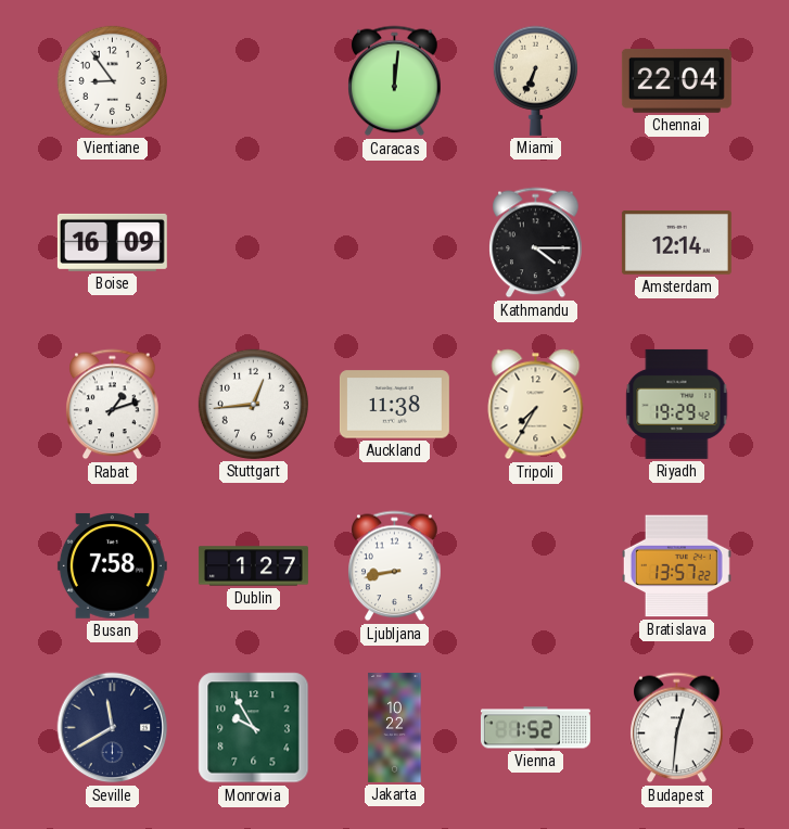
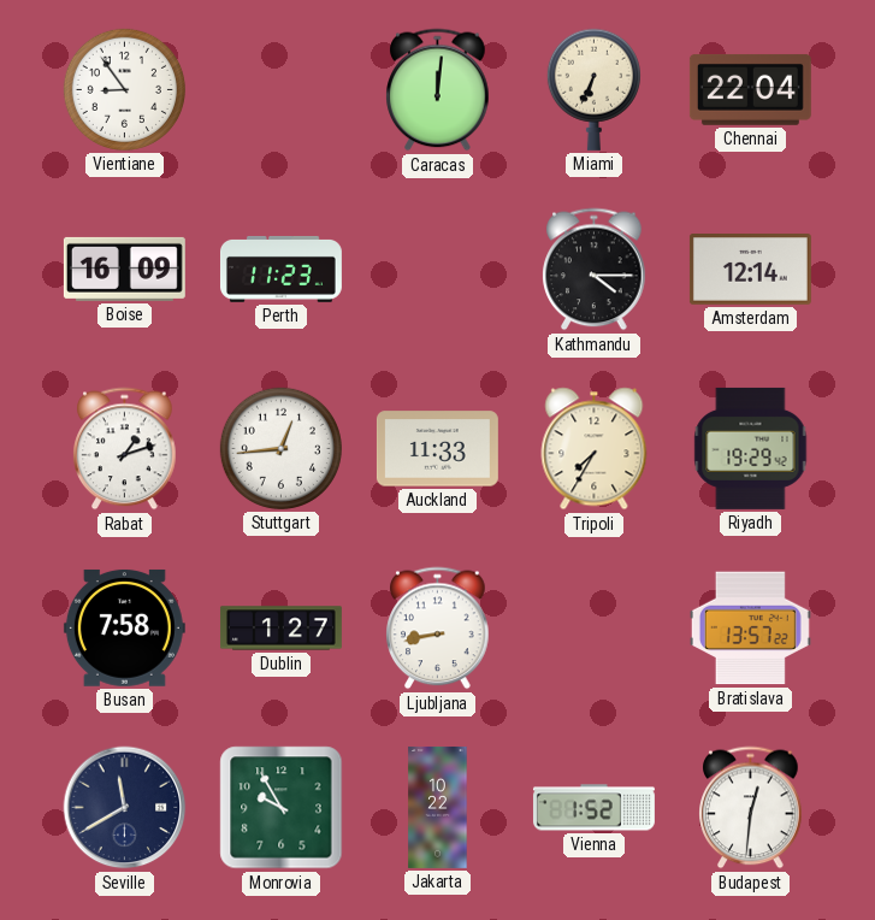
Perth: none -> 11:23
Auckland: 11:38 -> 11:33
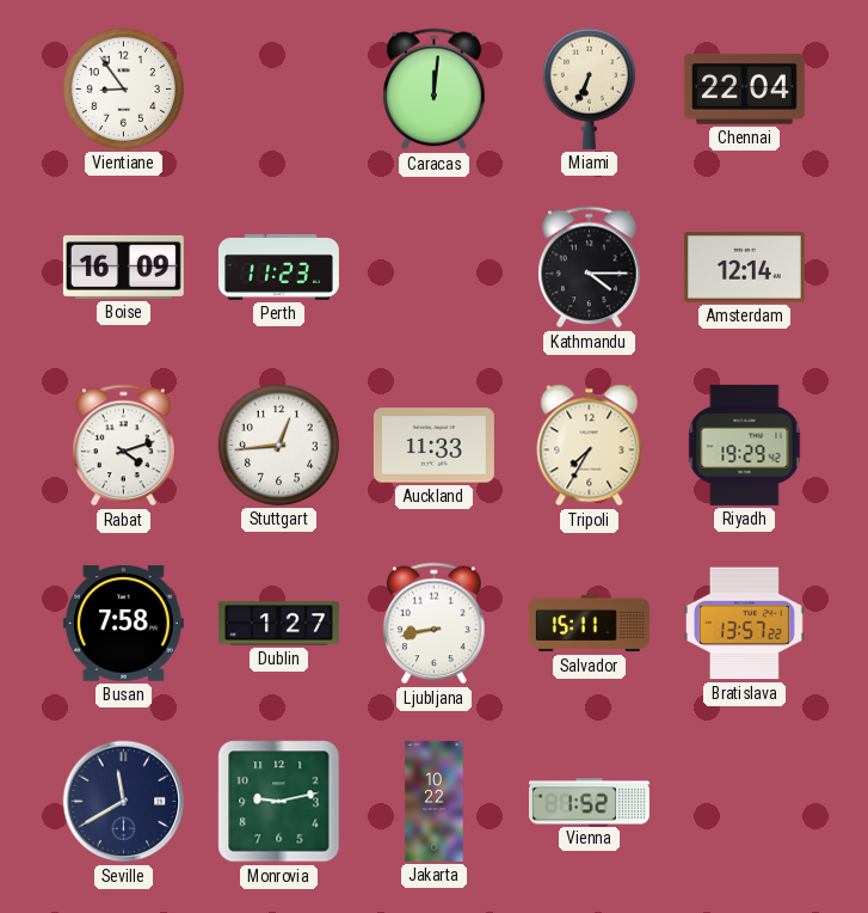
Rabat: 1:12 -> 4:12
Salvador: none -> 15:11
Monrovia: 9:55 -> 9:13
Budapest: 12:31 -> none
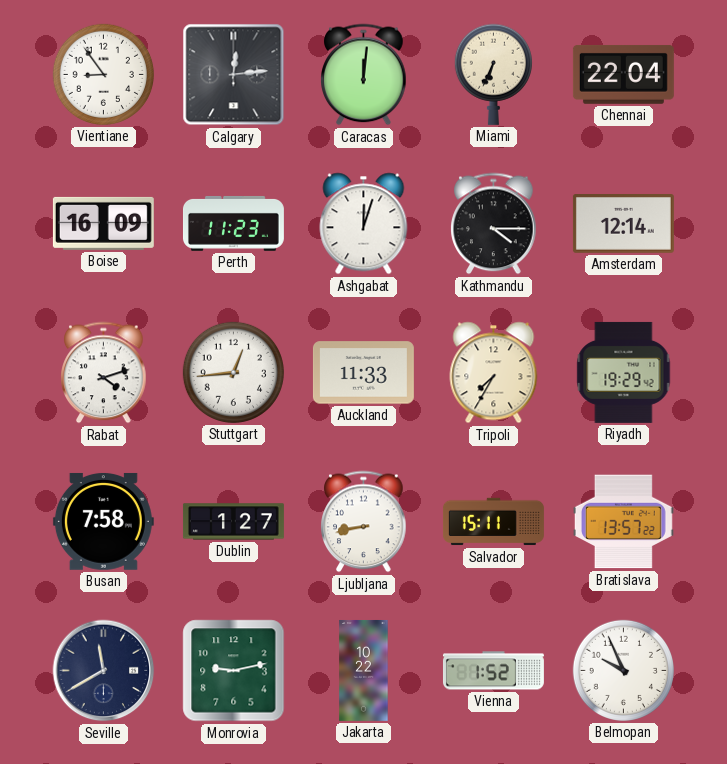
Calgary: none -> 12:14
Ashgabat: none -> 12:03
Belmopan: none -> 9:56
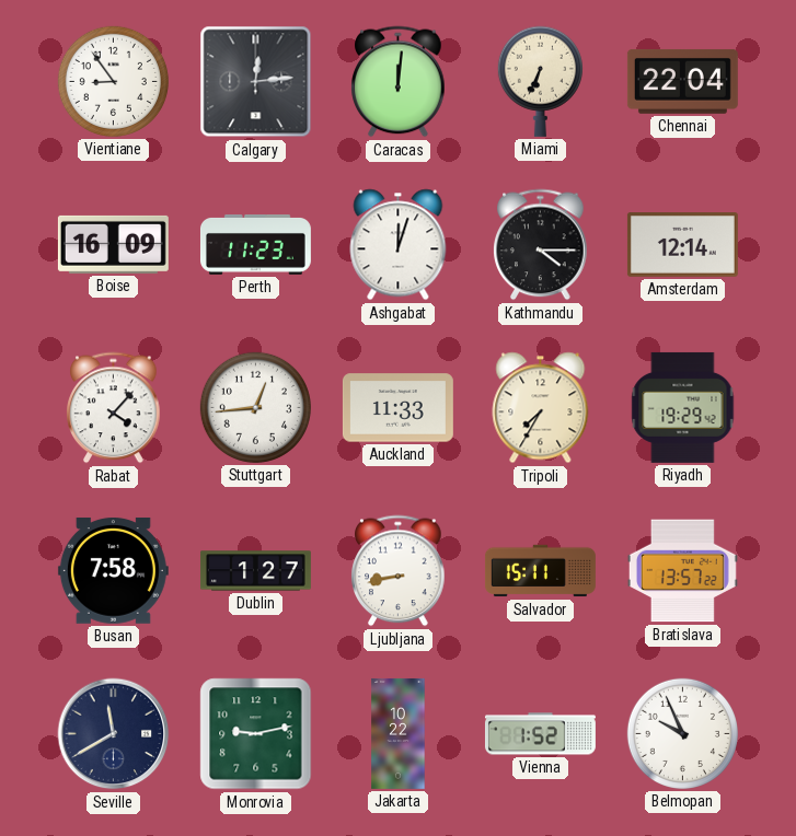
Rabat: 4:12 -> 4:07
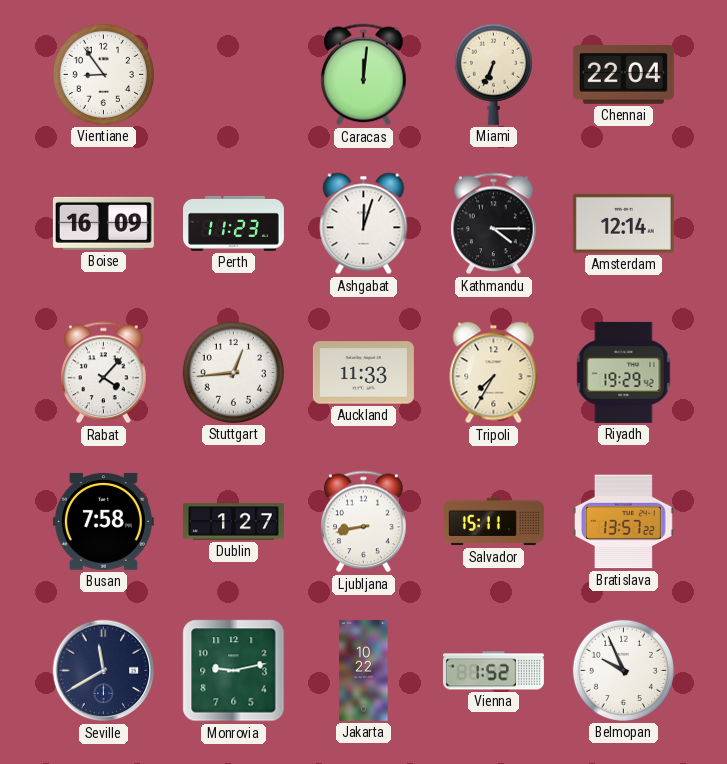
Calgary: 12:14 -> none
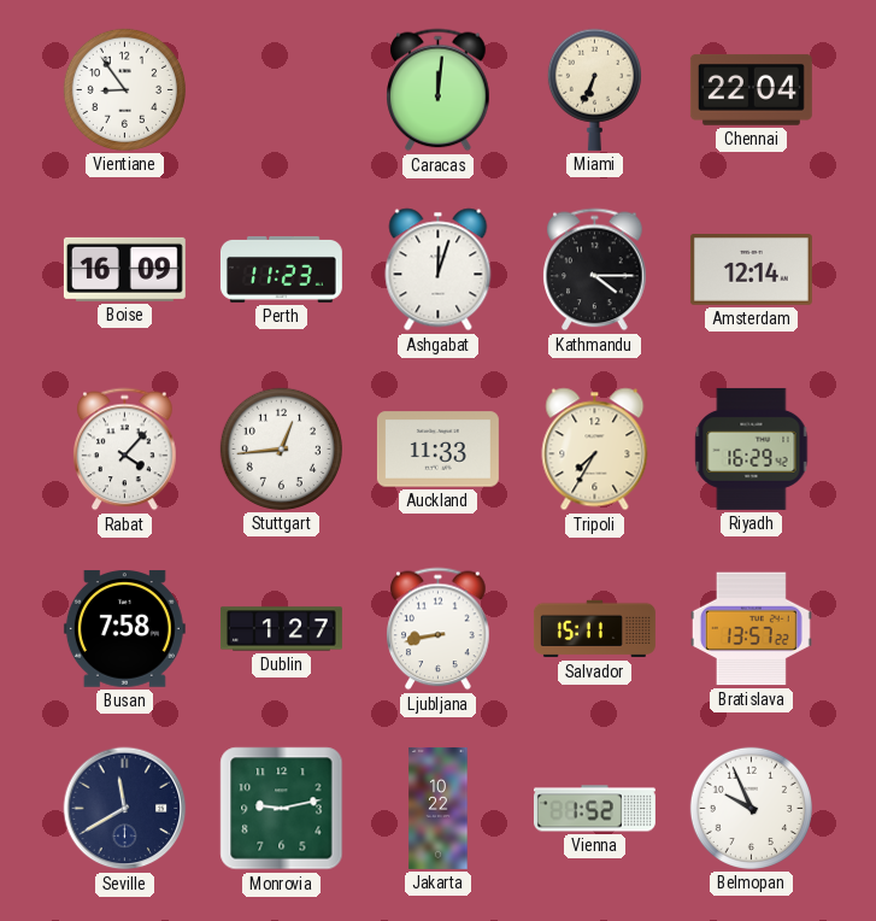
Riyadh: 19:29 -> 16:29
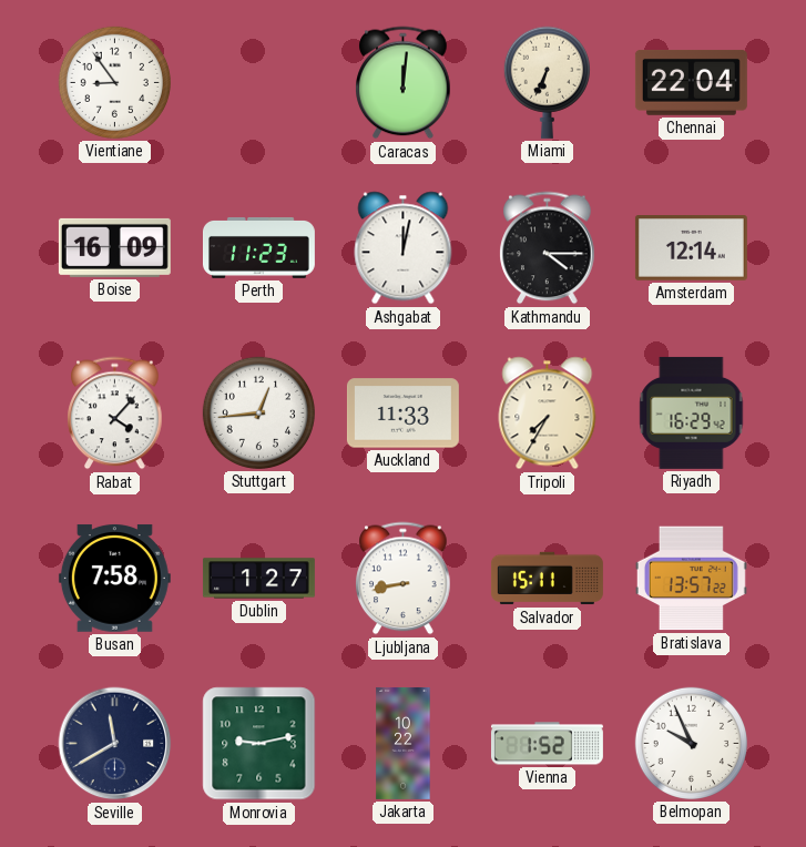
Ashgabat: 12:03 -> 12:02
